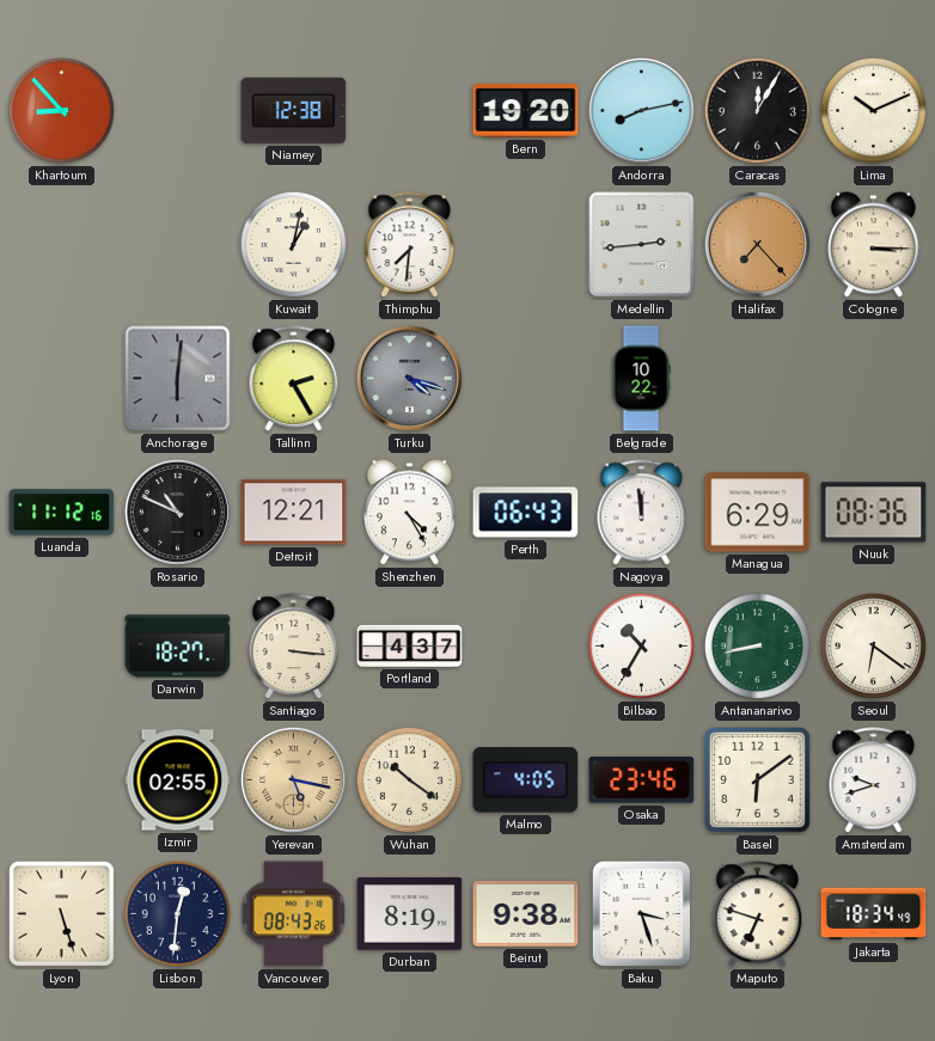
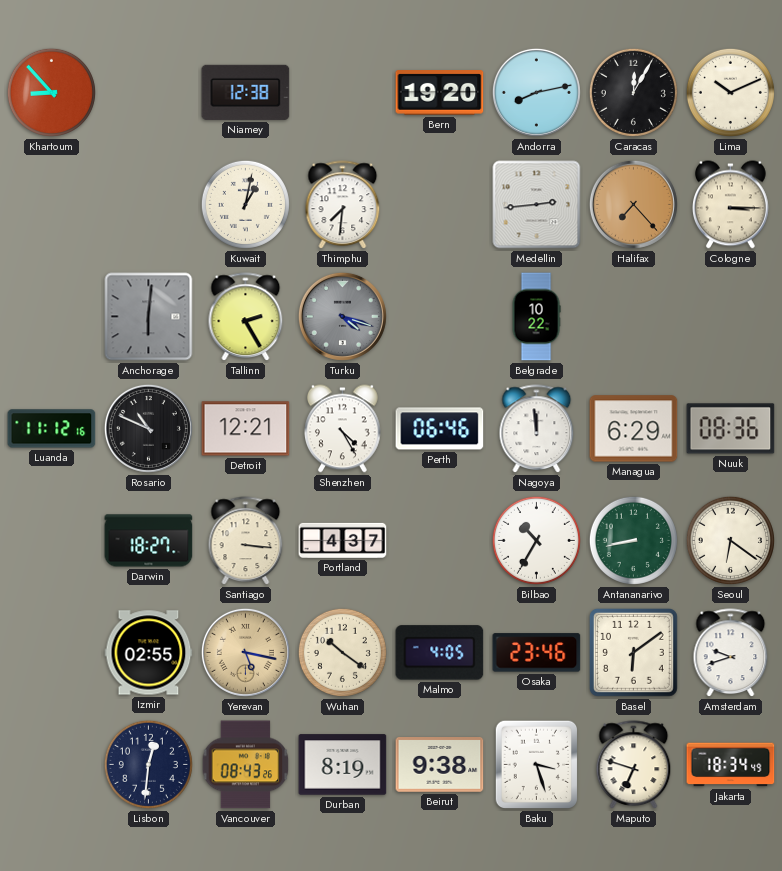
Perth: 06:43 -> 06:46
Lyon: 5:27 -> none
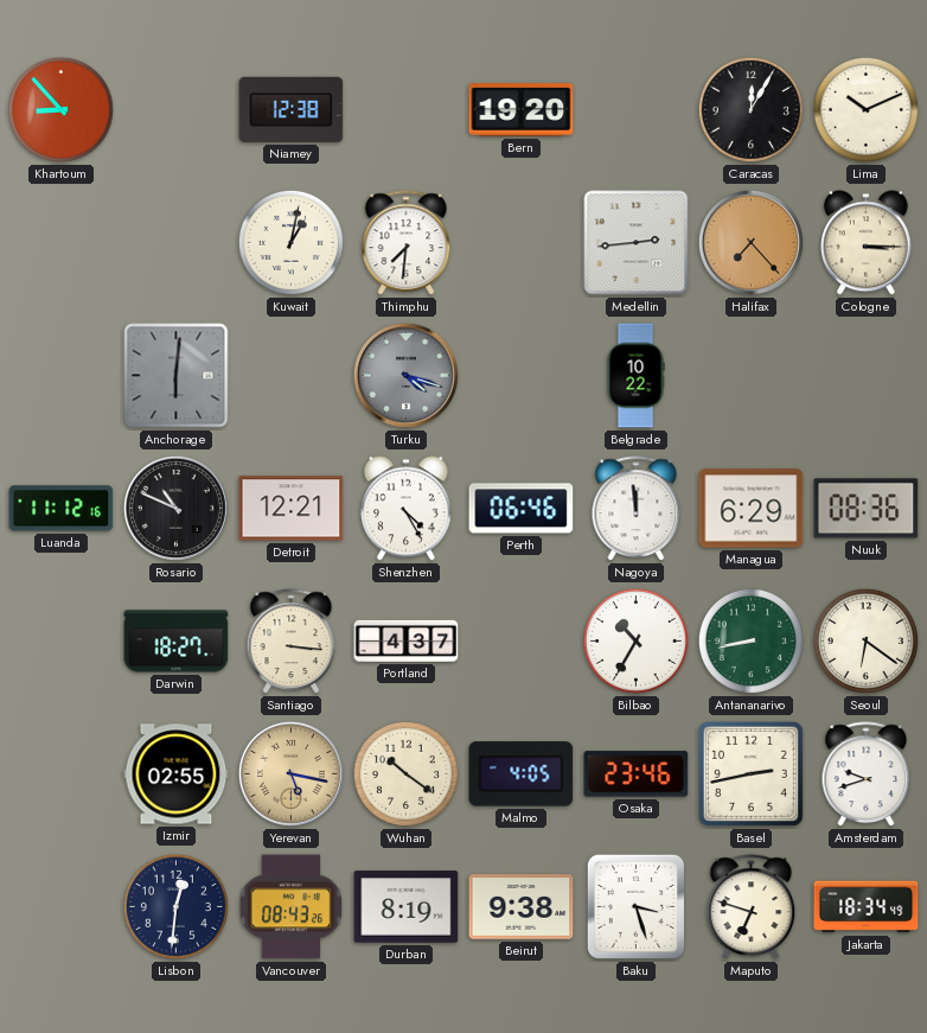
Andorra: 8:13 -> none
Tallinn: 2:25 -> none
Basel: 6:09 -> 2:43
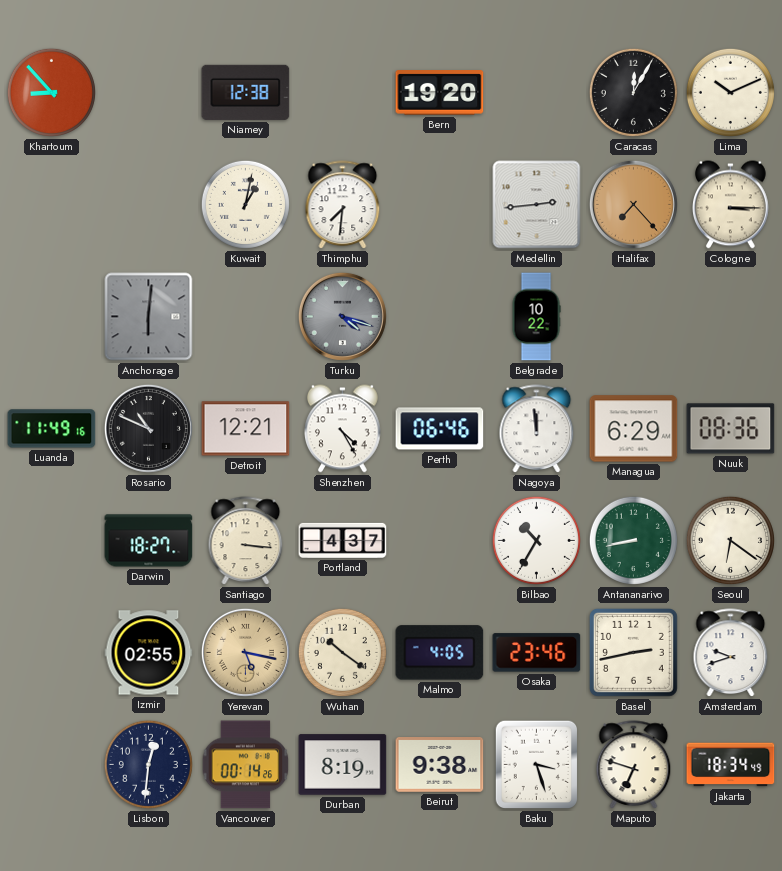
Luanda: 11:12 -> 11:49
Vancouver: 08:43 -> 00:14
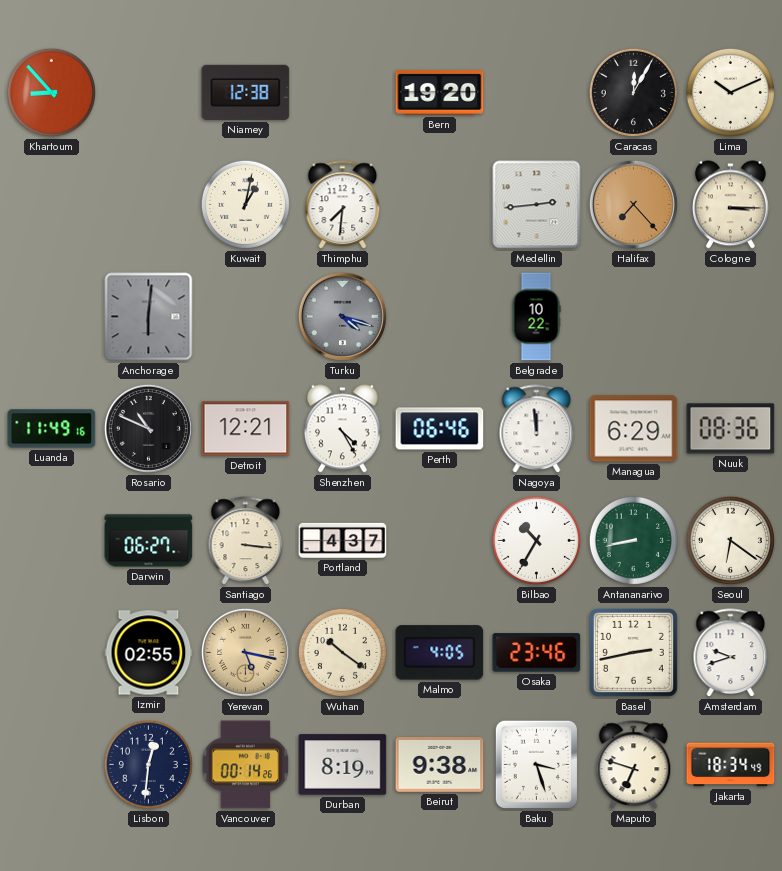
Darwin: 18:27 -> 06:27
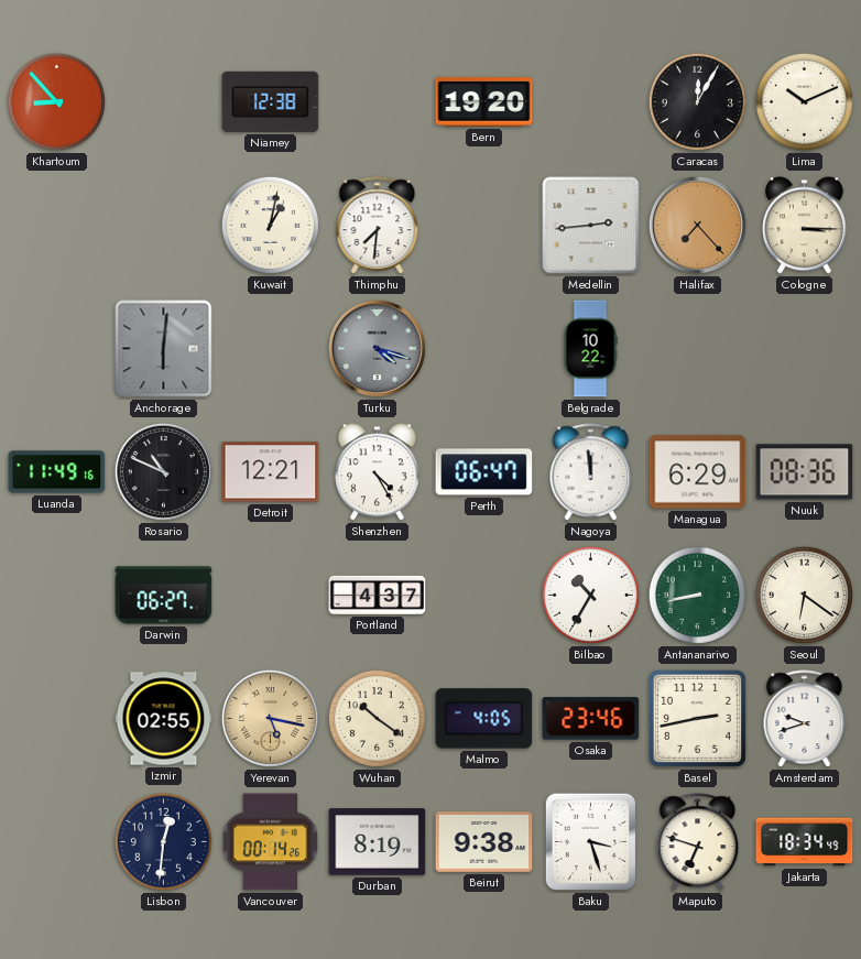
Perth: 06:46 -> 06:47
Santiago: 3:16 -> none
